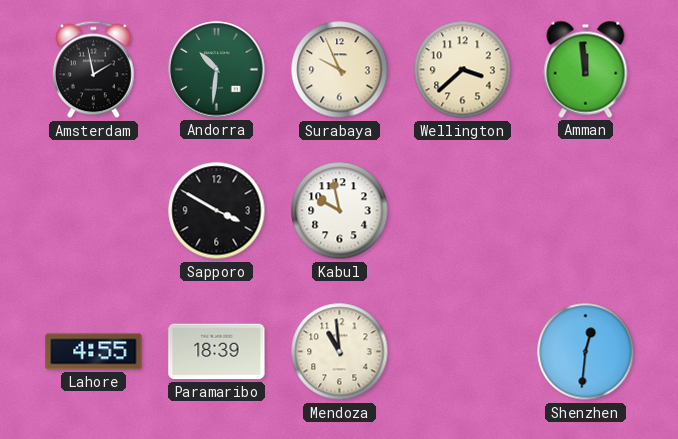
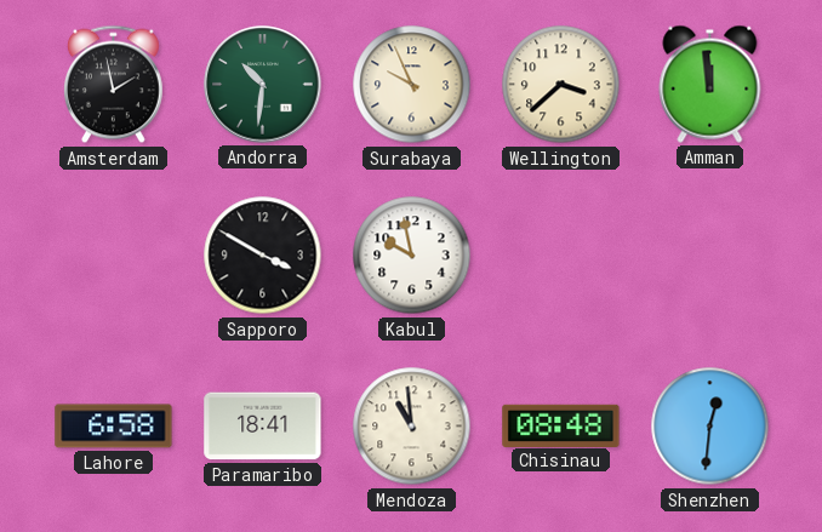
Lahore: 4:55 -> 6:58
Paramaribo: 18:39 -> 18:41
Chisinau: none -> 08:48
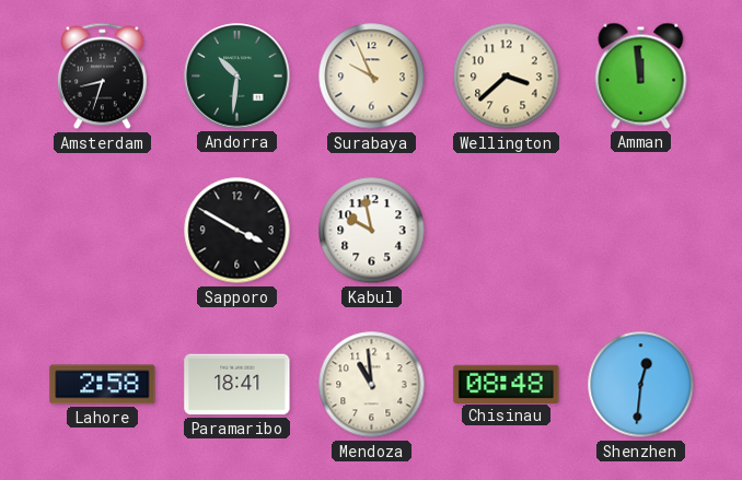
Amsterdam: 1:58 -> 8:33
Lahore: 6:58 -> 2:58
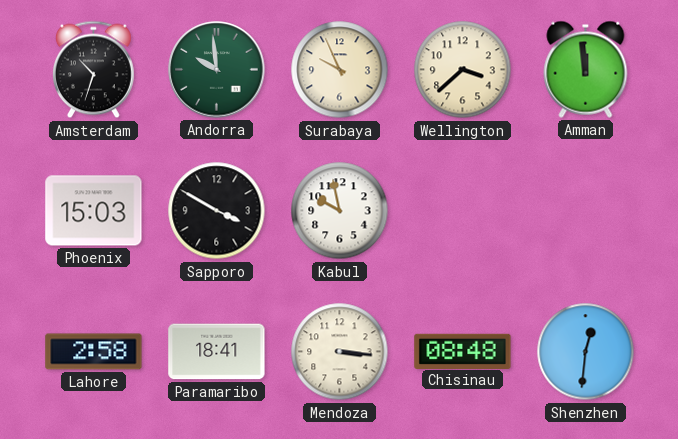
Amsterdam: 8:33 -> 10:33
Andorra: 10:31 -> 9:59
Phoenix: none -> 15:03
Mendoza: 10:59 -> 3:16
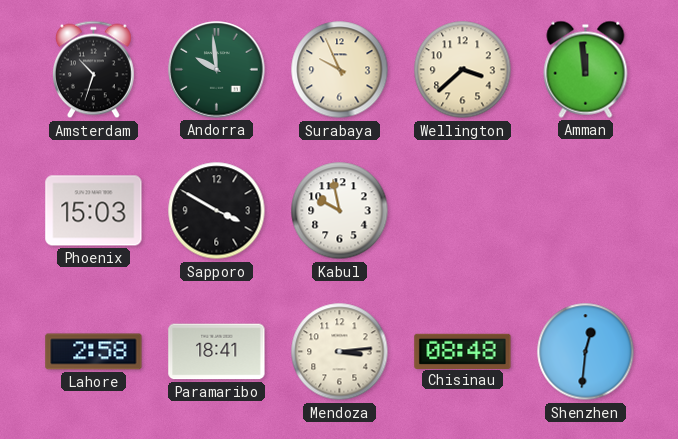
Mendoza: 3:16 -> 3:14
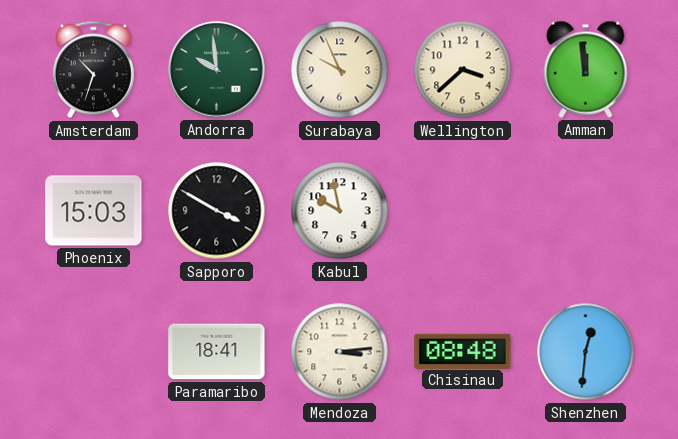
Lahore: 2:58 -> none
